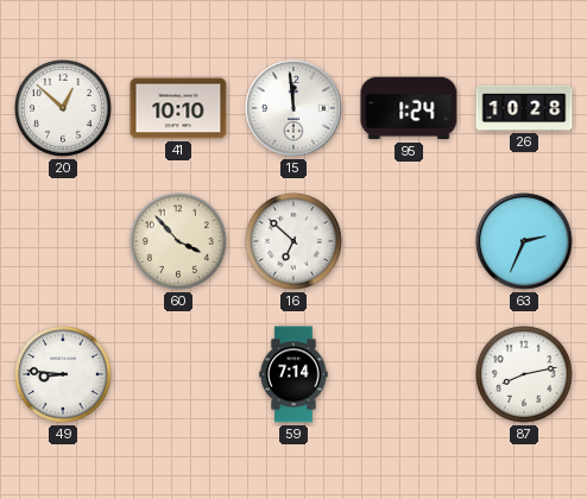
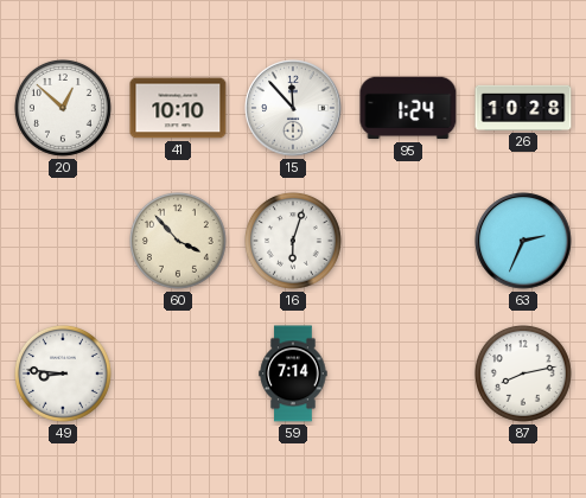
15: 11:59 -> 11:53
16: 6:52 -> 6:03
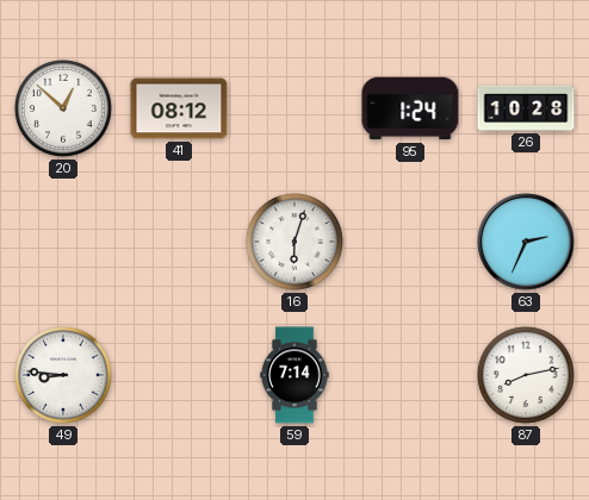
41: 10:10 -> 08:12
15: 11:53 -> none
60: 3:53 -> none
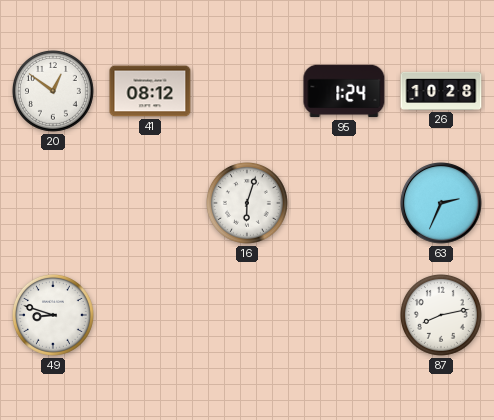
20: 12:52 -> 12:51
49: 8:46 -> 8:48
59: 7:14 -> none
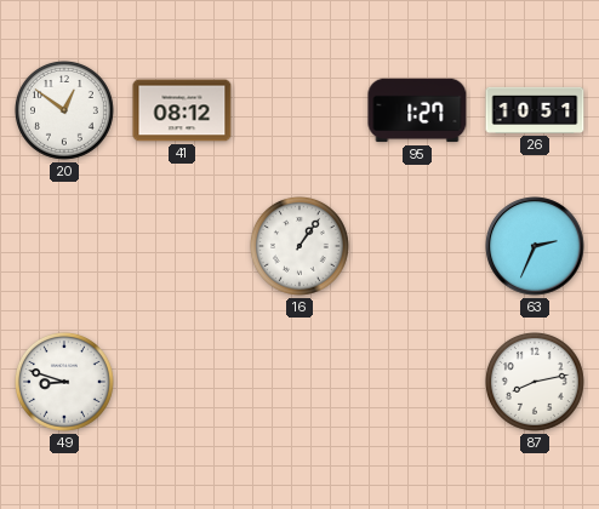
95: 1:24 -> 1:27
26: 10:28 -> 10:51
16: 6:03 -> 1:06
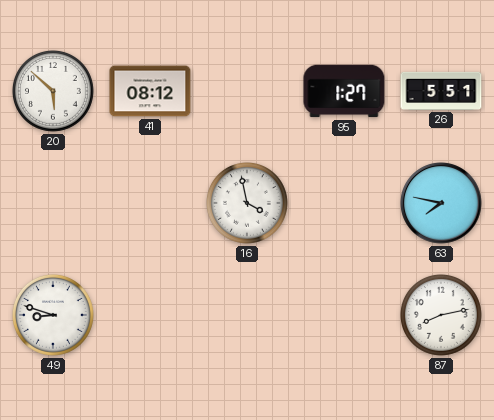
20: 12:51 -> 5:52
26: 10:51 -> 5:51
16: 1:06 -> 3:58
63: 2:34 -> 7:47
